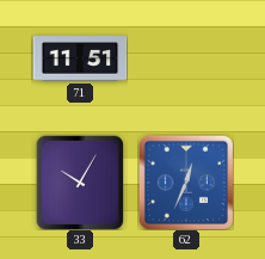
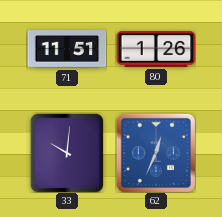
80: none -> 1:26
33: 10:05 -> 10:01
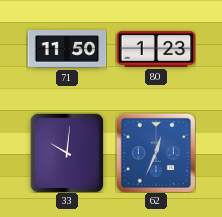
71: 11:51 -> 11:50
80: 1:26 -> 1:23
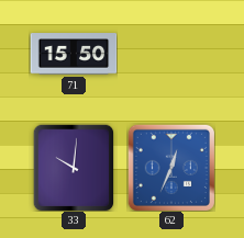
71: 11:50 -> 15:50
80: 1:23 -> none
